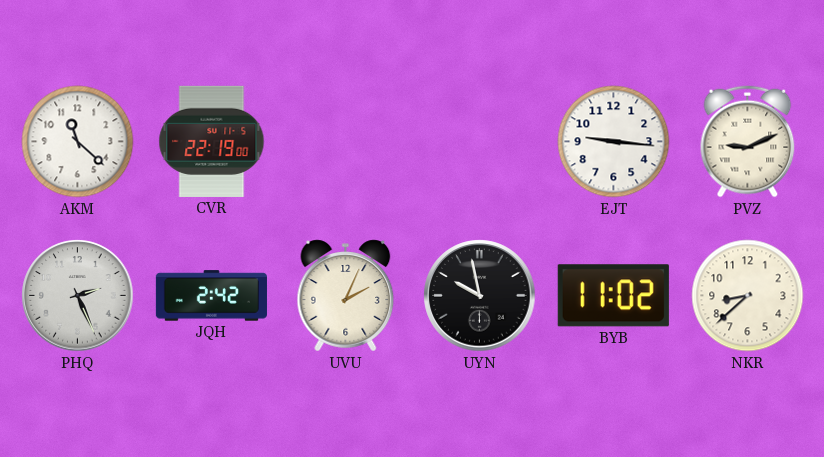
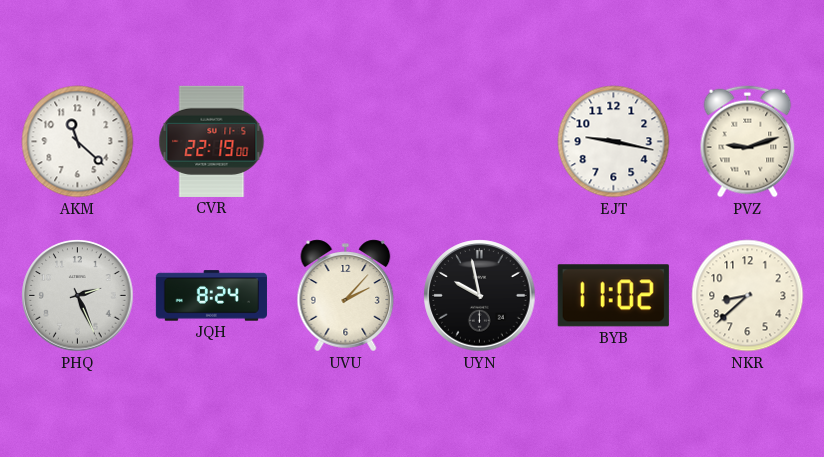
EJT: 9:16 -> 9:17
PVZ: 9:11 -> 9:12
JQH: 2:42 -> 8:24
UVU: 2:04 -> 2:07
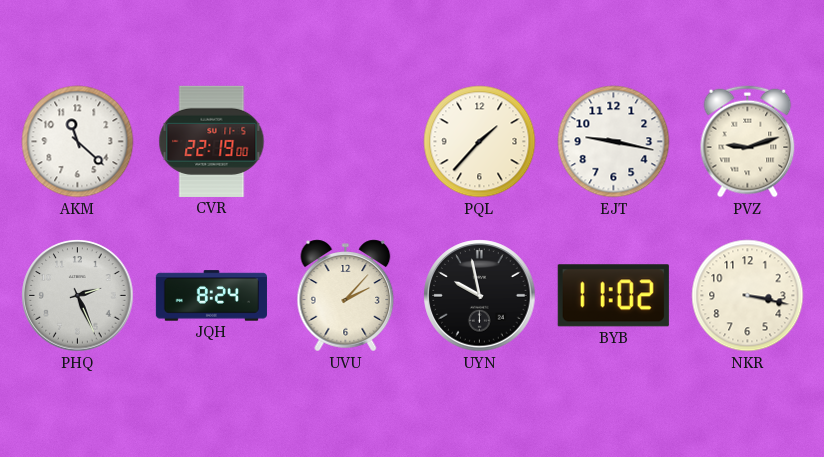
PQL: none -> 1:37
NKR: 8:38 -> 3:17
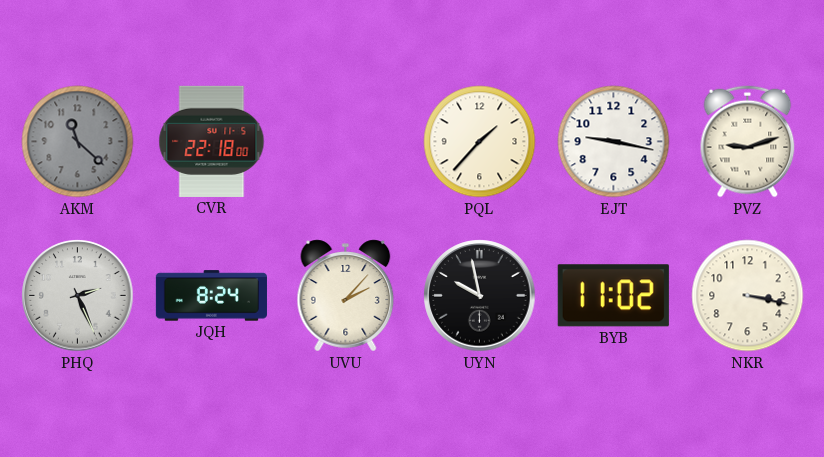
AKM dial: white -> grey
CVR: 22:19 -> 22:18
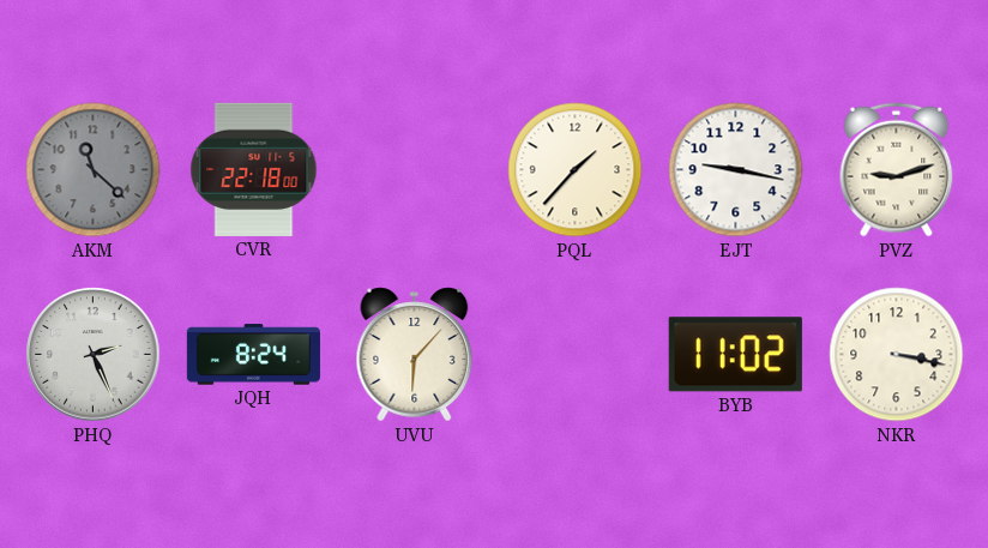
UVU: 2:07 -> 6:07
UYN: 9:58 -> none
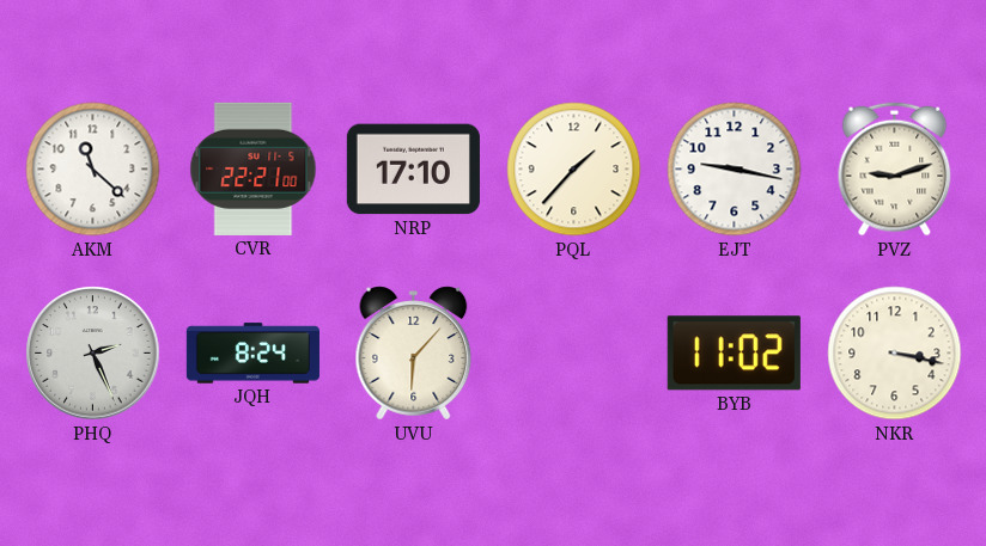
AKM dial: grey -> white
CVR: 22:18 -> 22:21
NRP: none -> 17:10
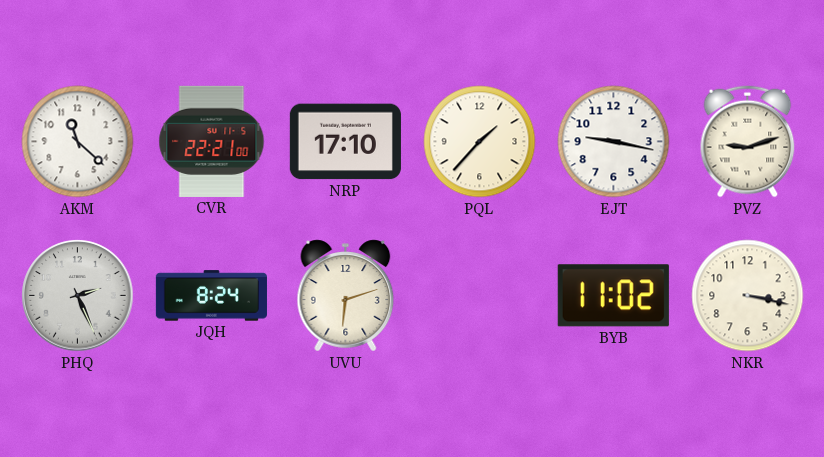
UVU: 6:07 -> 6:12
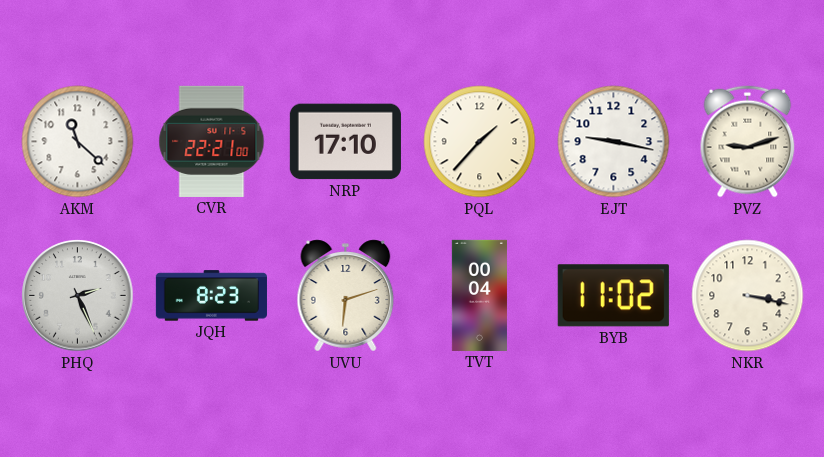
JQH: 8:24 -> 8:23
TVT: none -> 00:04
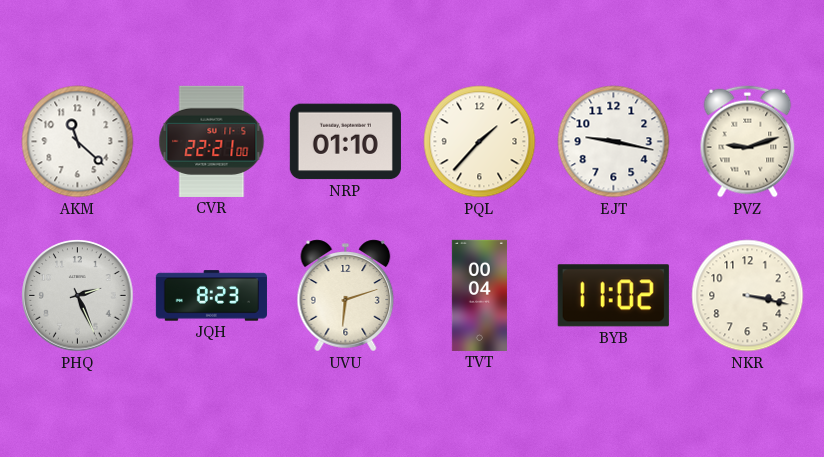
NRP: 17:10 -> 01:10
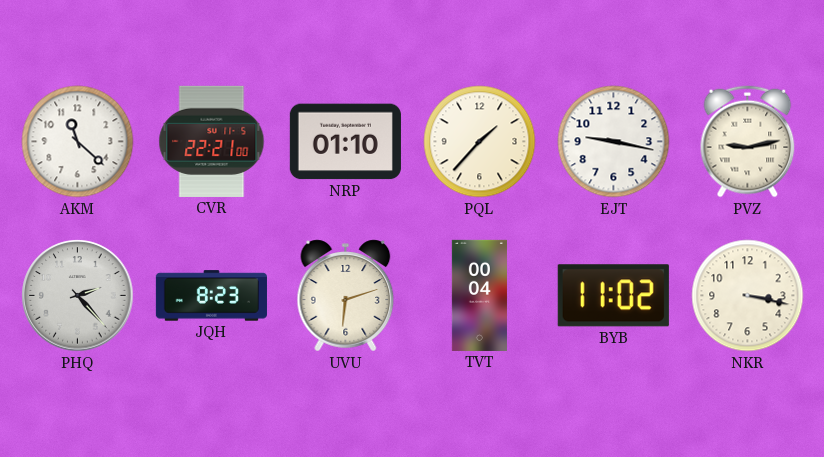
PVZ: 9:12 -> 9:13
PHQ: 2:26 -> 2:23
